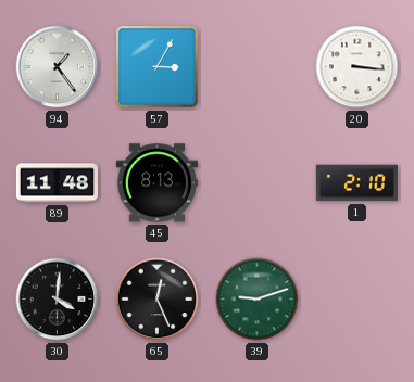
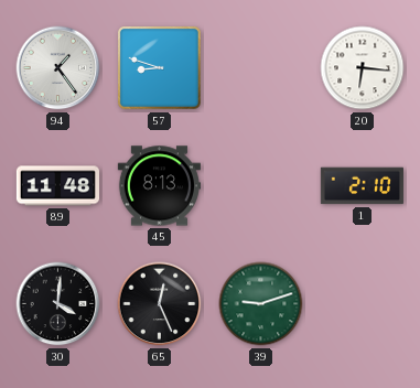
57: 3:05 -> 8:48
20: 3:16 -> 6:16
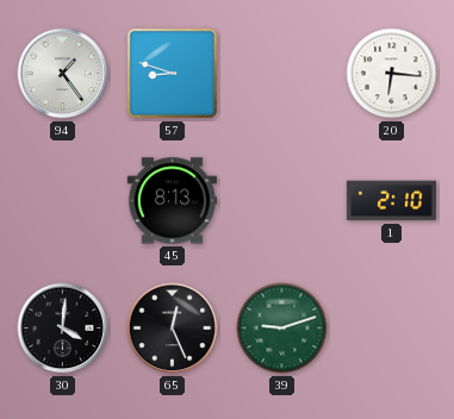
89: 11:48 -> none
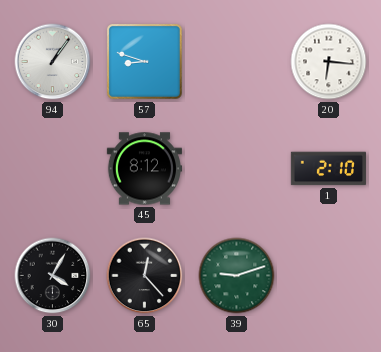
94: 1:24 -> 1:06
45: 8:13 -> 8:12
30: 4:01 -> 4:05
65: 12:26 -> 12:23
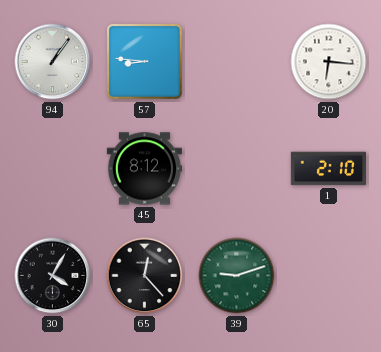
57: 8:48 -> 8:46
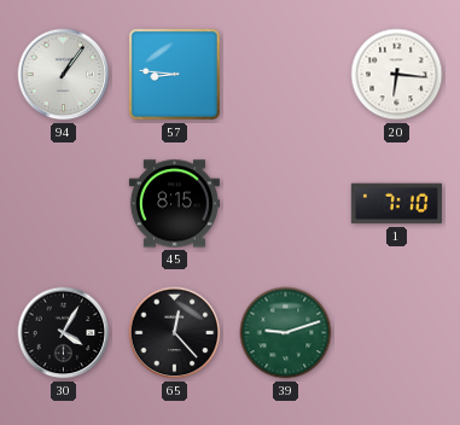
45: 8:12 -> 8:15
1: 2:10 -> 7:10
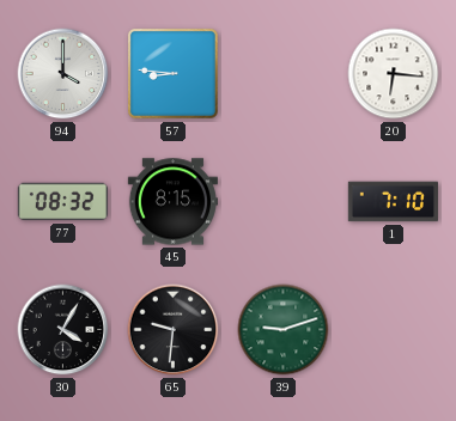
94: 1:06 -> 4:00
77: none -> 08:32
65: 12:23 -> 9:31
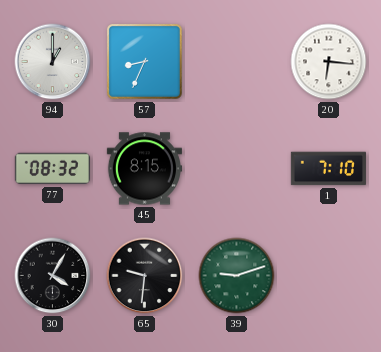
94: 4:00 -> 1:00
57: 8:46 -> 8:34
